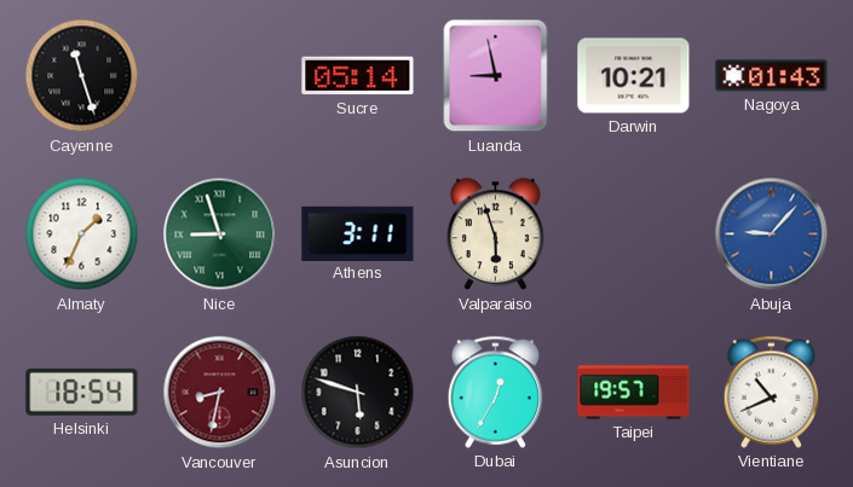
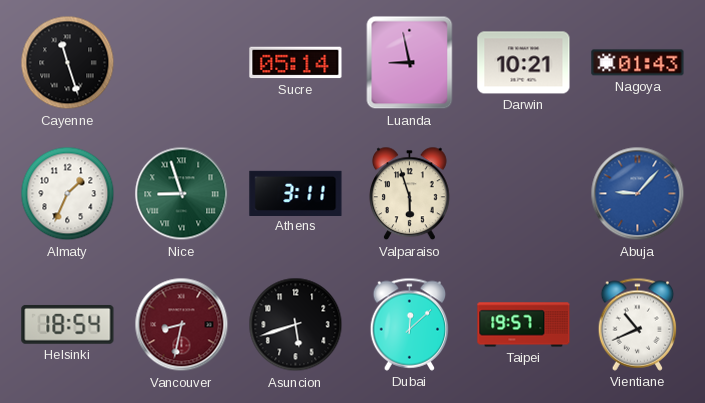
Asuncion: 5:48 -> 5:42
Dubai: 12:35 -> 12:08
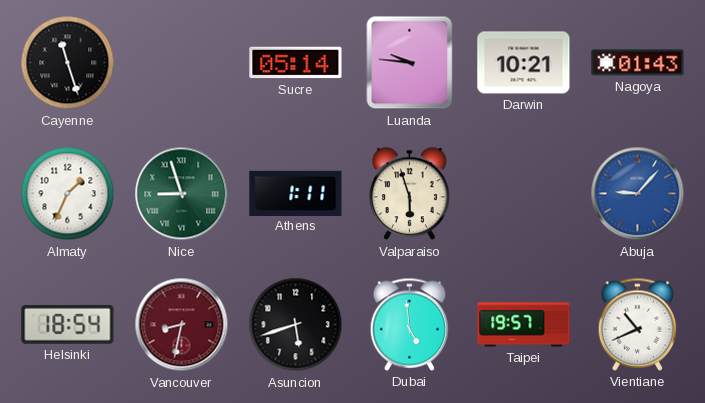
Luanda: 8:58 -> 9:46
Athens: 3:11 -> 1:11
Dubai: 12:08 -> 4:59
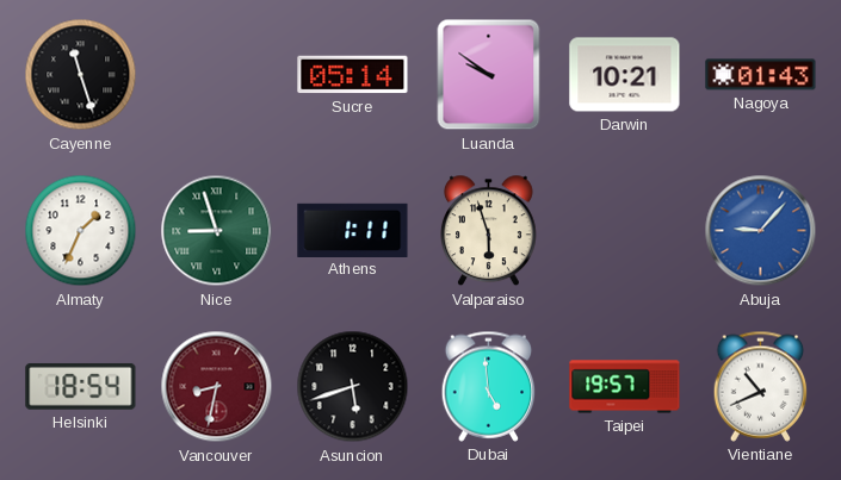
Luanda: 9:46 -> 9:51
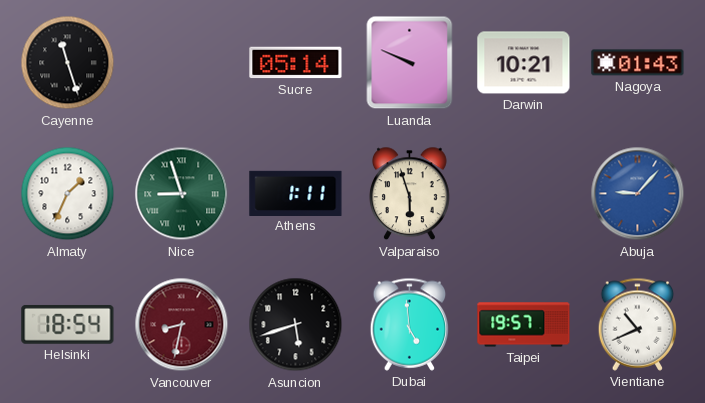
Luanda: 9:51 -> 9:49
